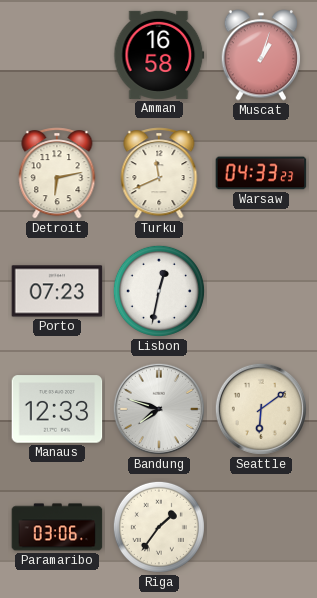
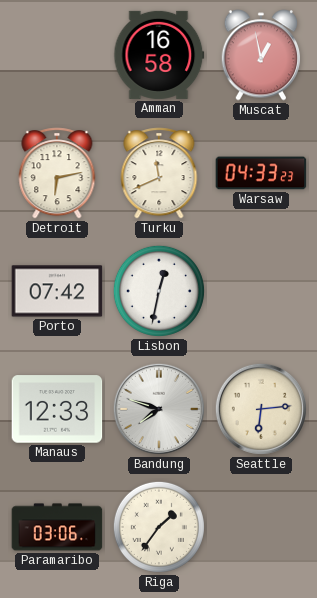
Muscat: 1:03 -> 12:58
Porto: 07:23 -> 07:42
Seattle: 6:09 -> 6:14
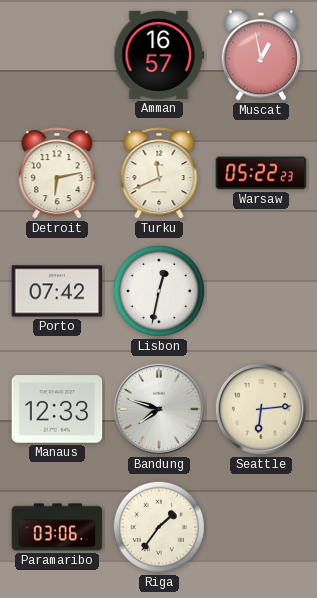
Amman: 16:58 -> 16:57
Warsaw: 04:33 -> 05:22
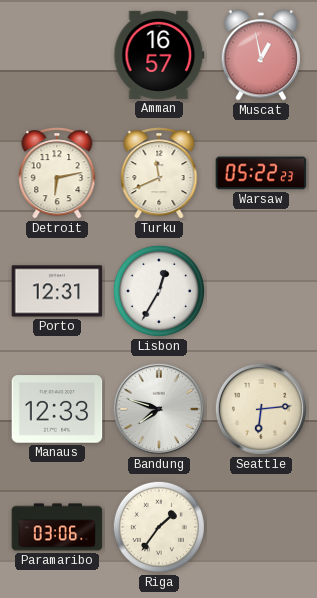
Porto: 07:42 -> 12:31
Lisbon: 12:32 -> 12:35
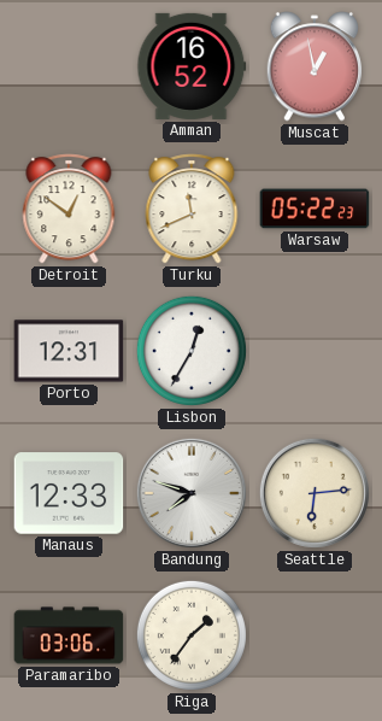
Amman: 16:57 -> 16:52
Detroit: 6:13 -> 12:51
